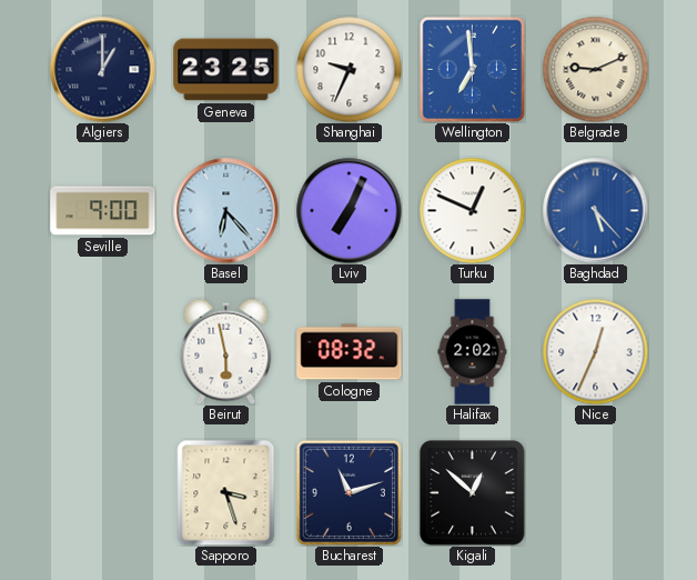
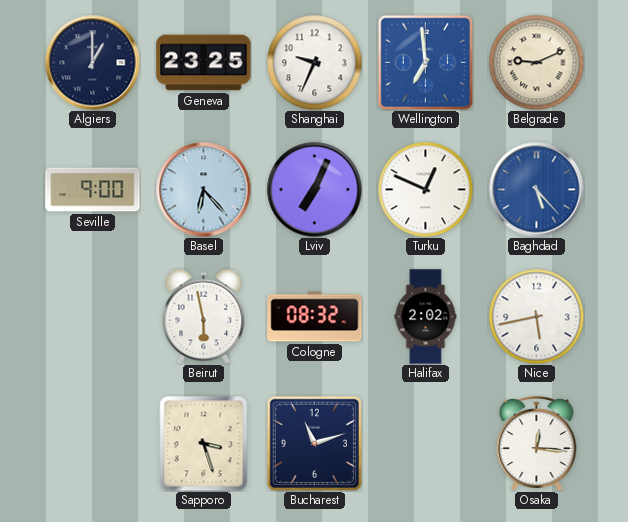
Nice: 12:34 -> 5:43
Kigali: 12:52 -> none
Osaka: none -> 12:16
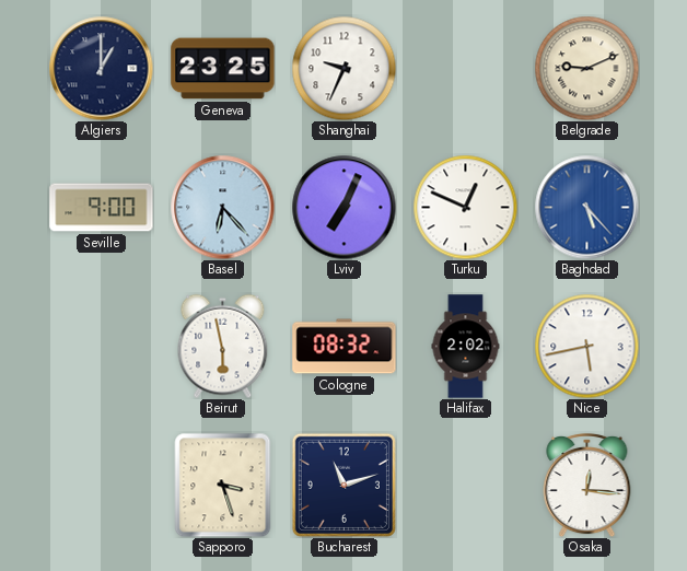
Wellington: 6:59 -> none
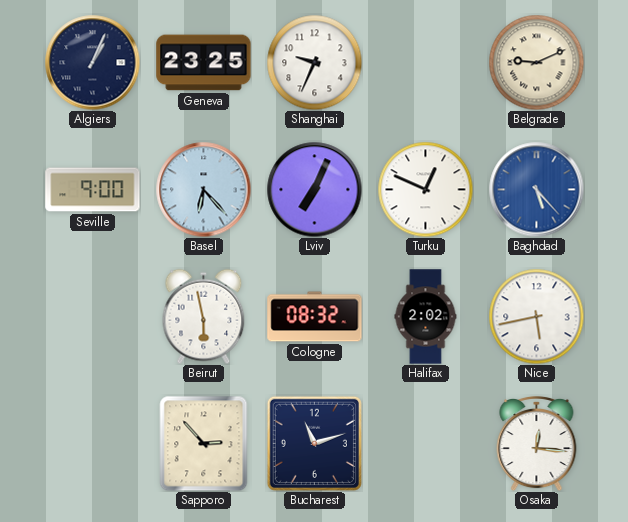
Algiers: 1:00 -> 1:04
Sapporo: 3:27 -> 2:53
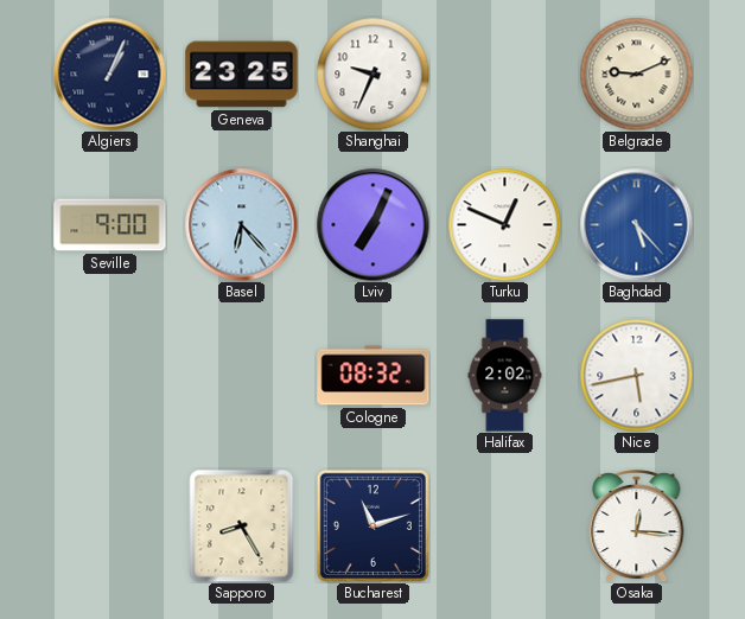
Beirut: 5:58 -> none
Sapporo: 2:53 -> 8:25
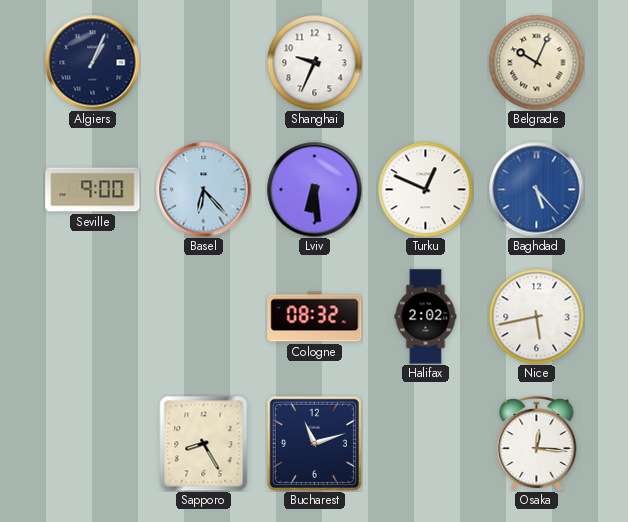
Geneva: 23:25 -> none
Belgrade: 9:11 -> 10:04
Lviv: 7:04 -> 6:29
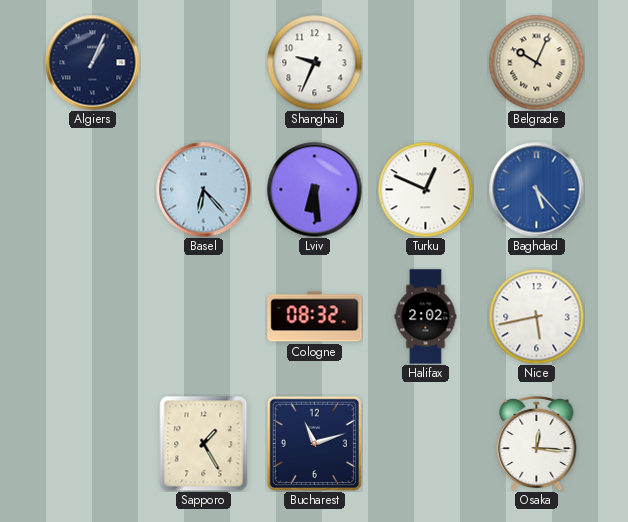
Seville: 9:00 -> none
Sapporo: 8:25 -> 1:25
